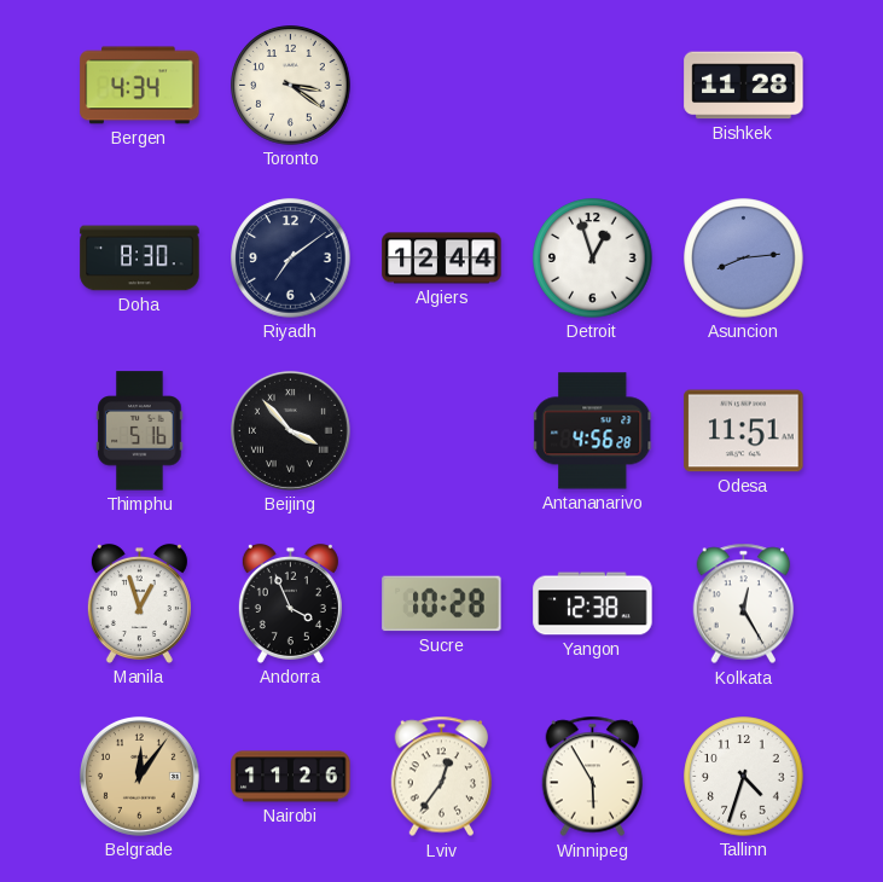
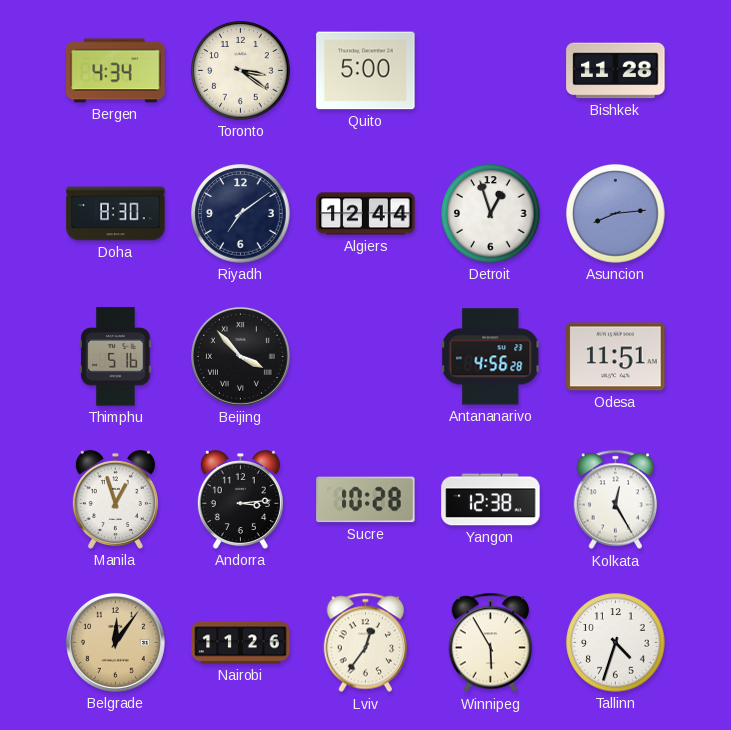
Quito: none -> 5:00
Andorra: 3:56 -> 3:14
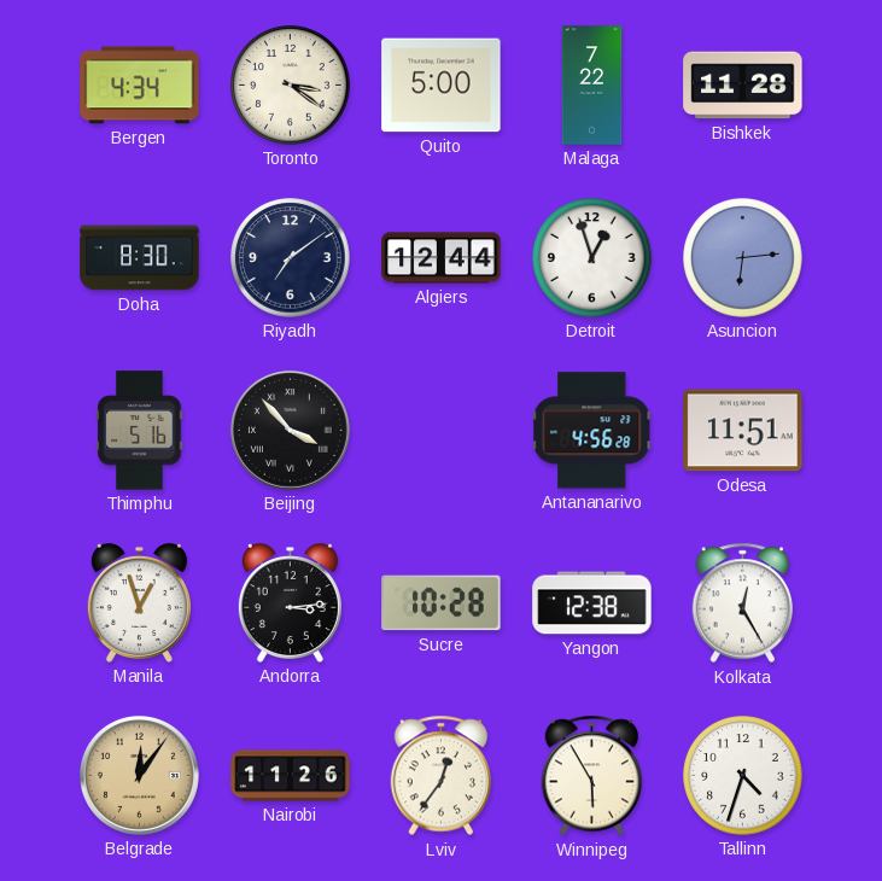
Malaga: none -> 7:22
Asuncion: 8:14 -> 6:14
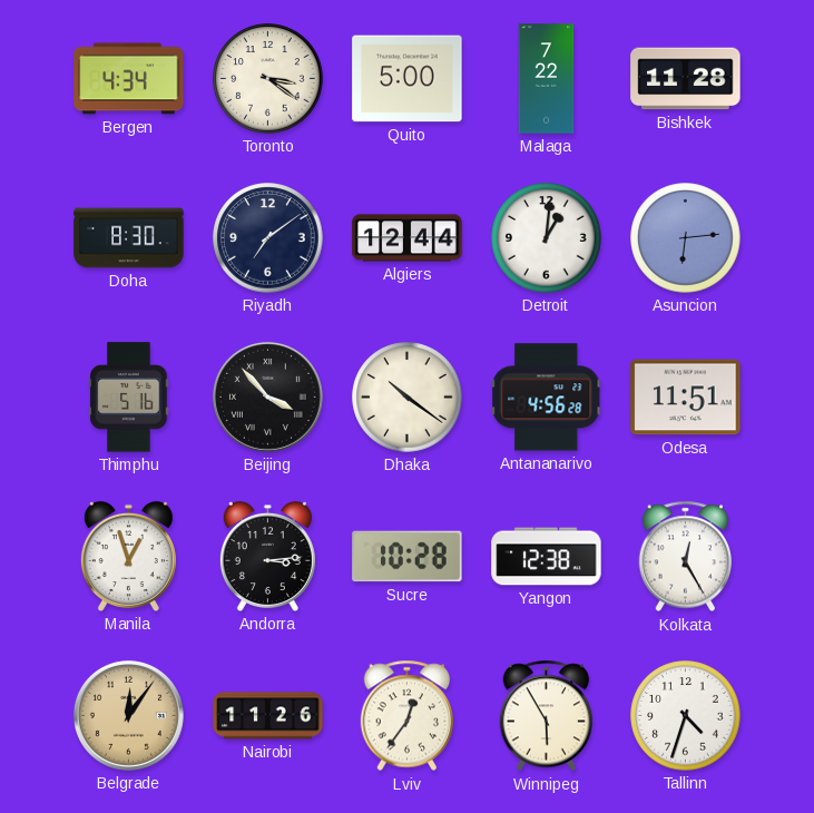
Detroit: 12:57 -> 1:01
Dhaka: none -> 10:21
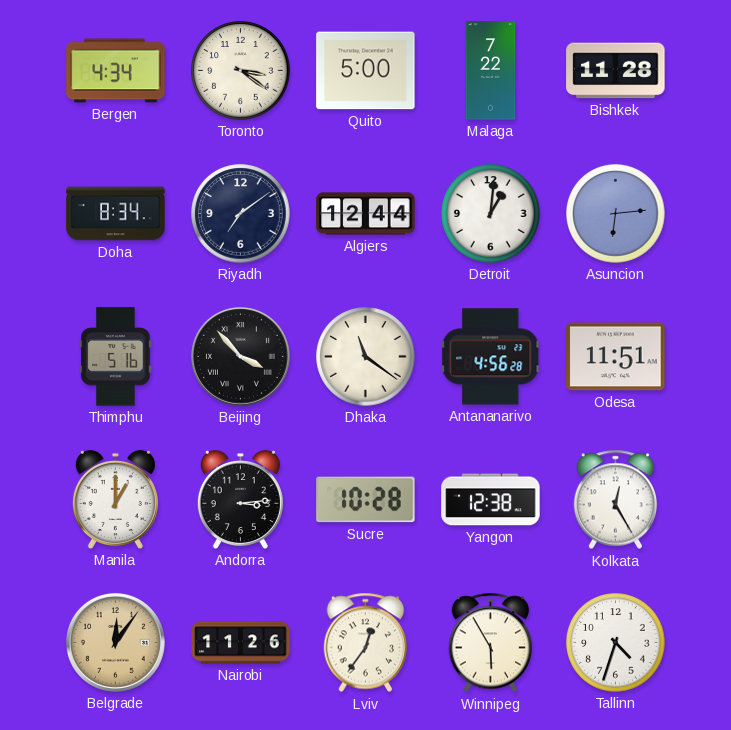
Doha: 8:30 -> 8:34
Dhaka: 10:21 -> 11:21
Manila: 12:57 -> 1:00
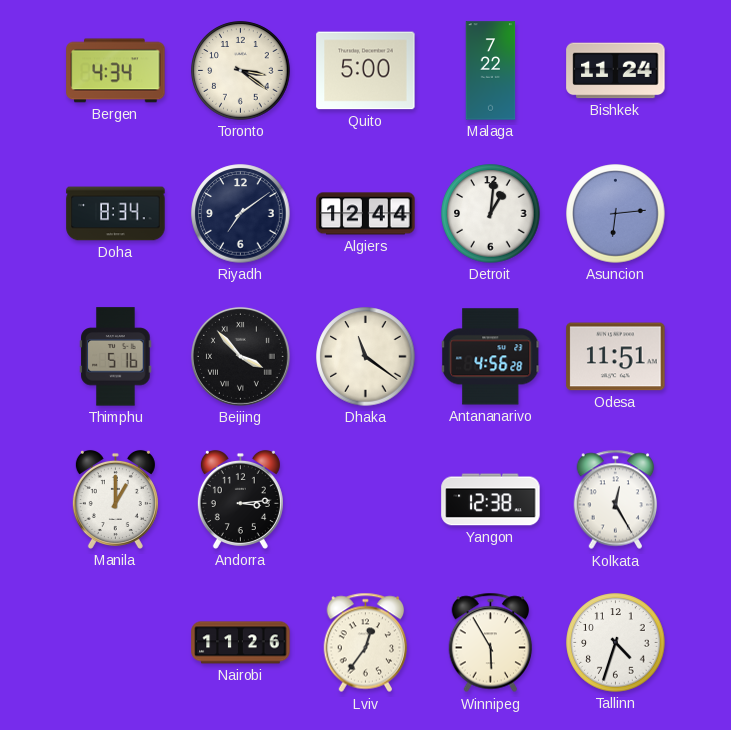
Bishkek: 11:28 -> 11:24
Sucre: 10:28 -> none
Belgrade: 12:06 -> none
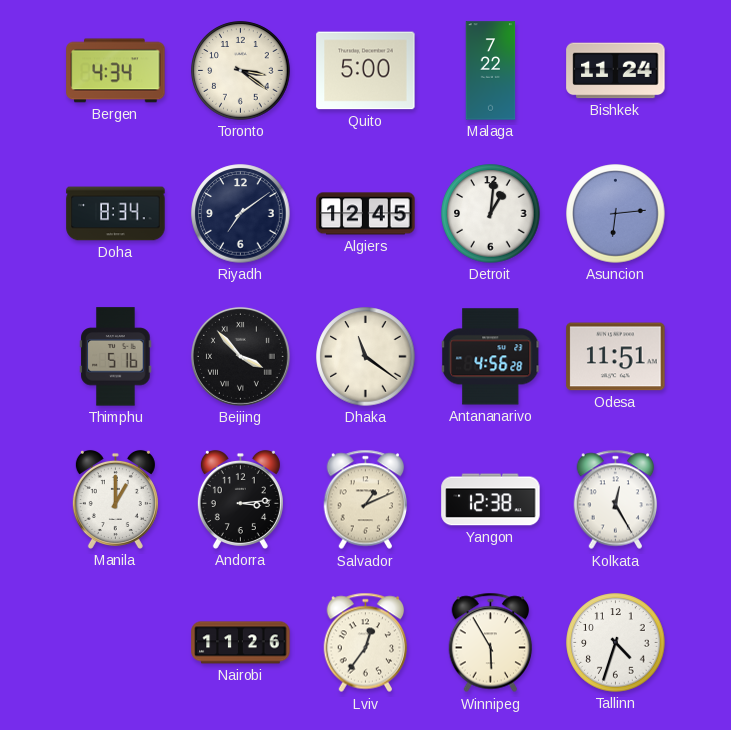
Algiers: 12:44 -> 12:45
Salvador: none -> 1:11
